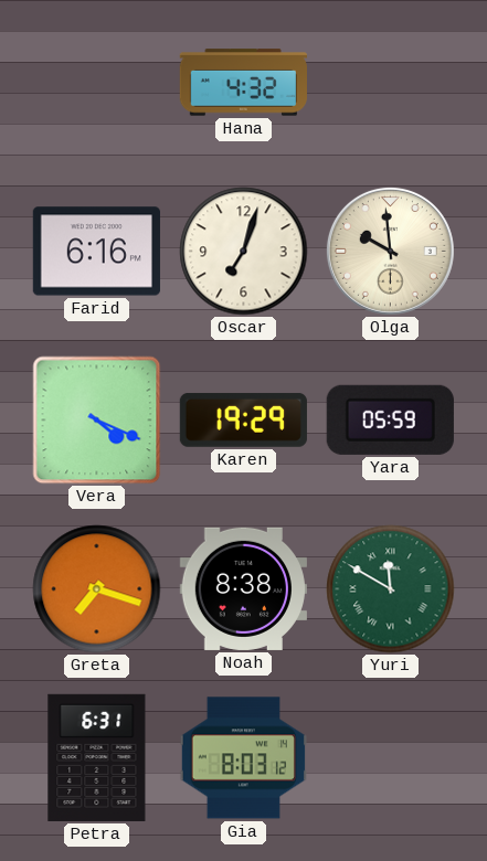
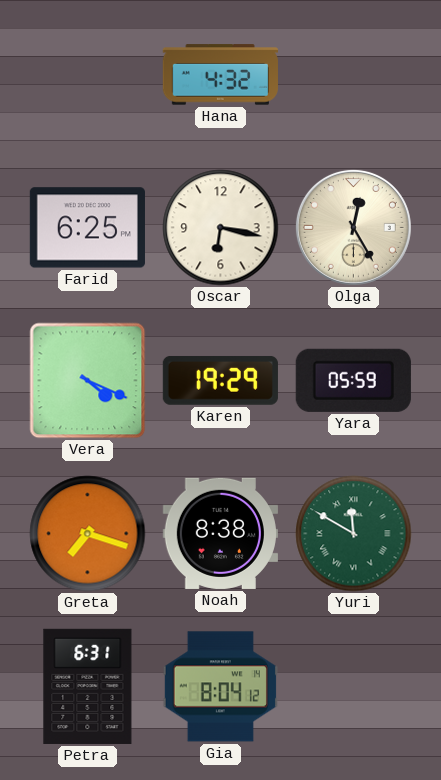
Farid: 6:16 -> 6:25
Oscar: 7:03 -> 6:17
Olga: 9:59 -> 12:25
Gia: 8:03 -> 8:04
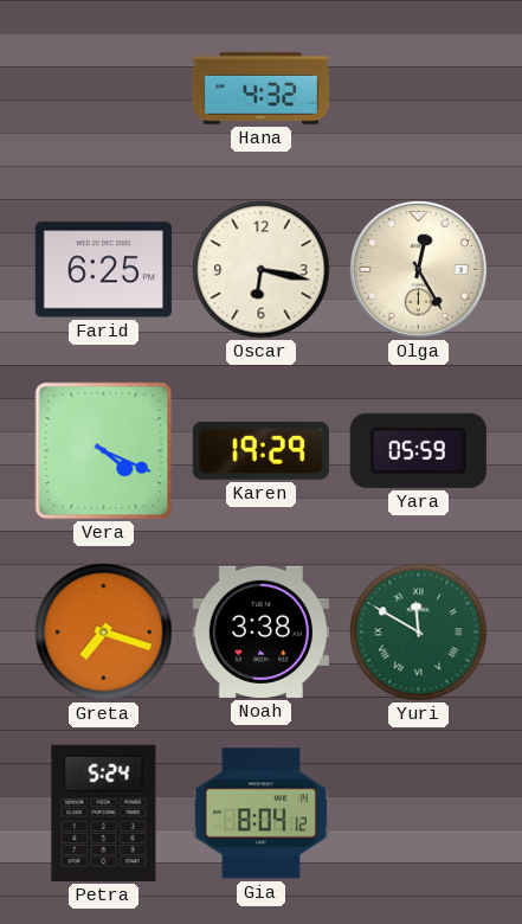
Noah: 8:38 -> 3:38
Petra: 6:31 -> 5:24
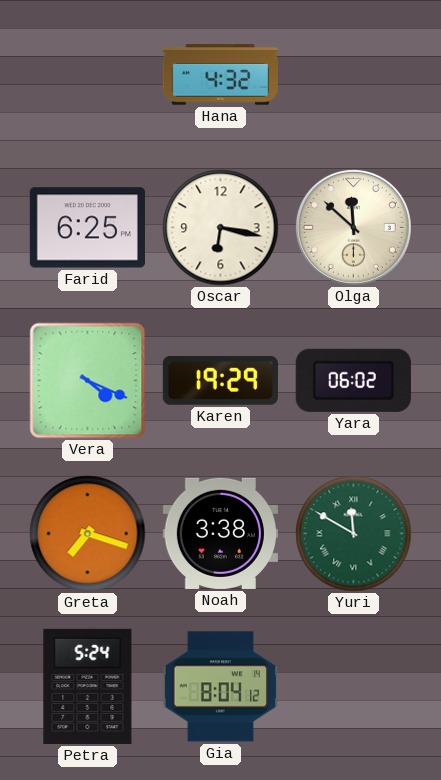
Olga: 12:25 -> 11:52
Yara: 05:59 -> 06:02
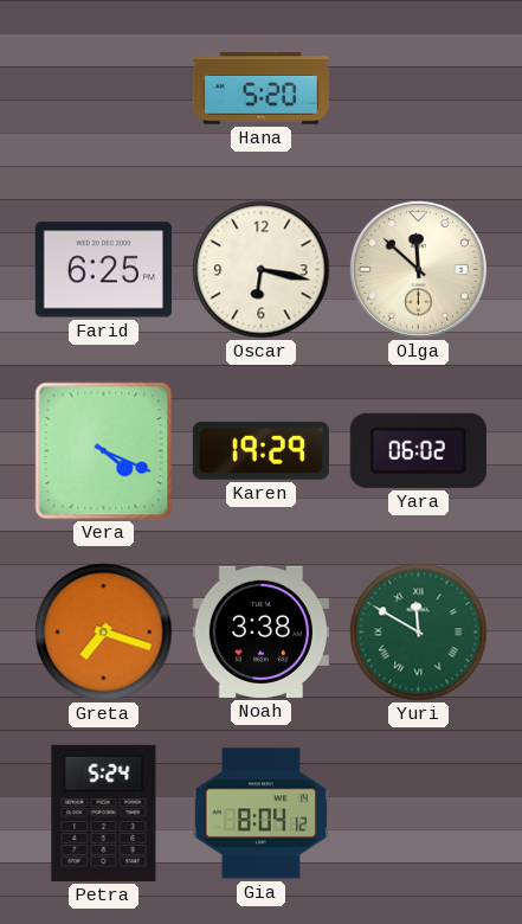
Hana: 4:32 -> 5:20
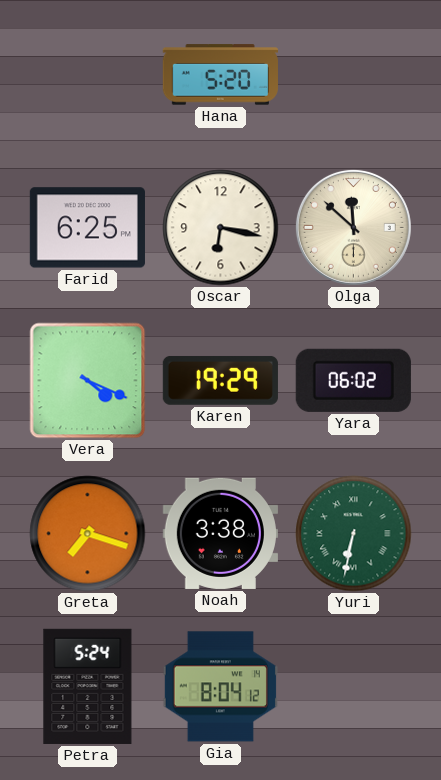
Yuri: 11:50 -> 6:32
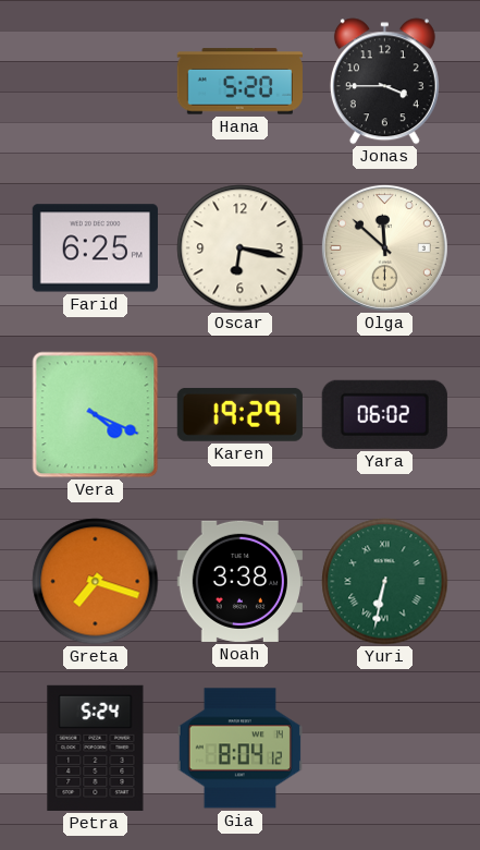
Jonas: none -> 3:45
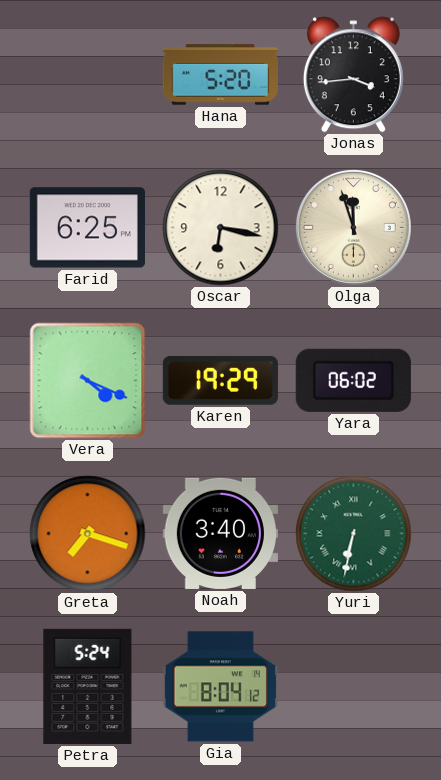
Jonas: 3:45 -> 3:44
Olga: 11:52 -> 11:57
Noah: 3:38 -> 3:40
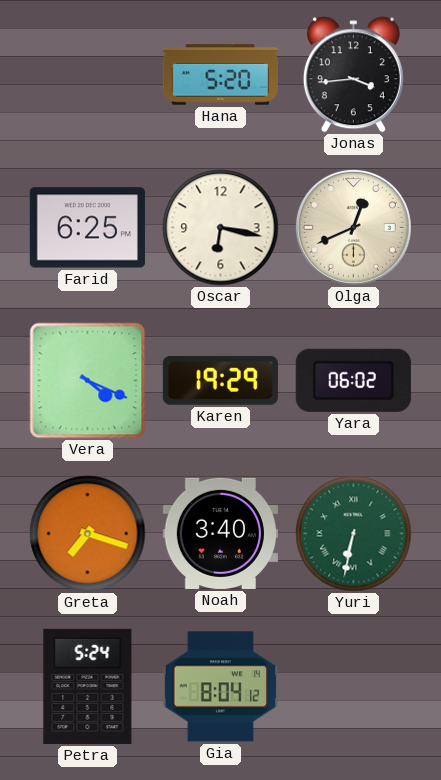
Olga: 11:57 -> 12:41
